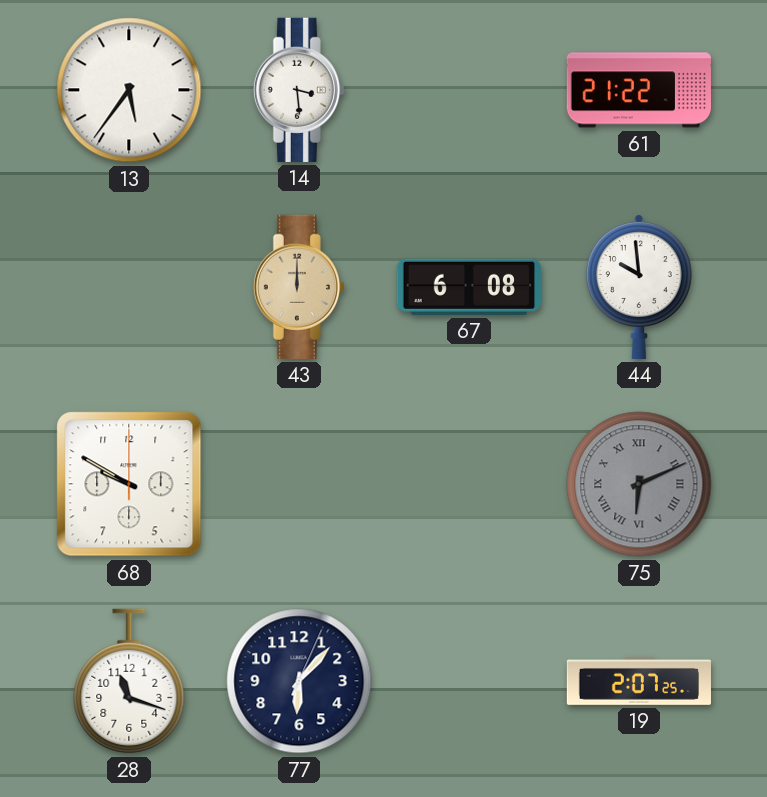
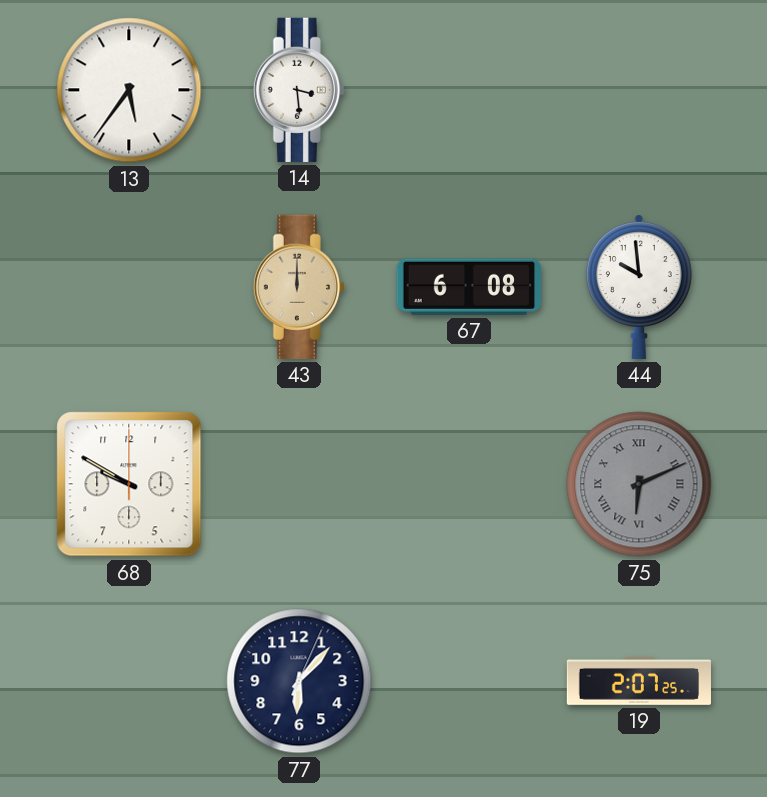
61: 21:22 -> none
28: 11:18 -> none
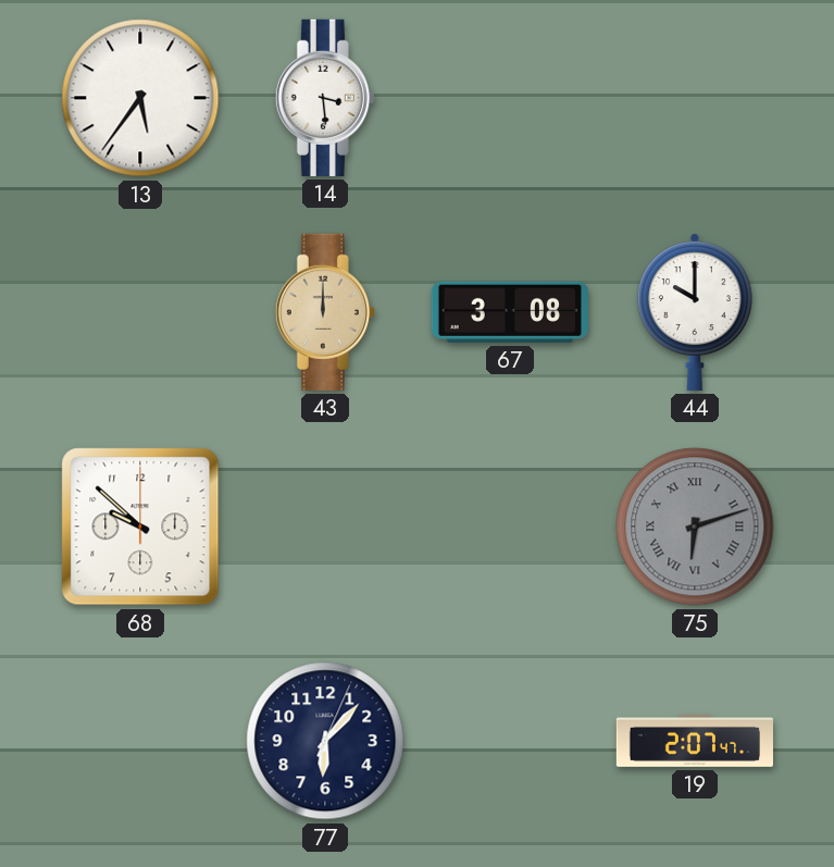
67: 6:08 -> 3:08
44: 9:59 -> 10:00
68: 9:50 -> 9:52
75: 6:11 -> 6:12
19: 2:07:25 -> 2:07:47
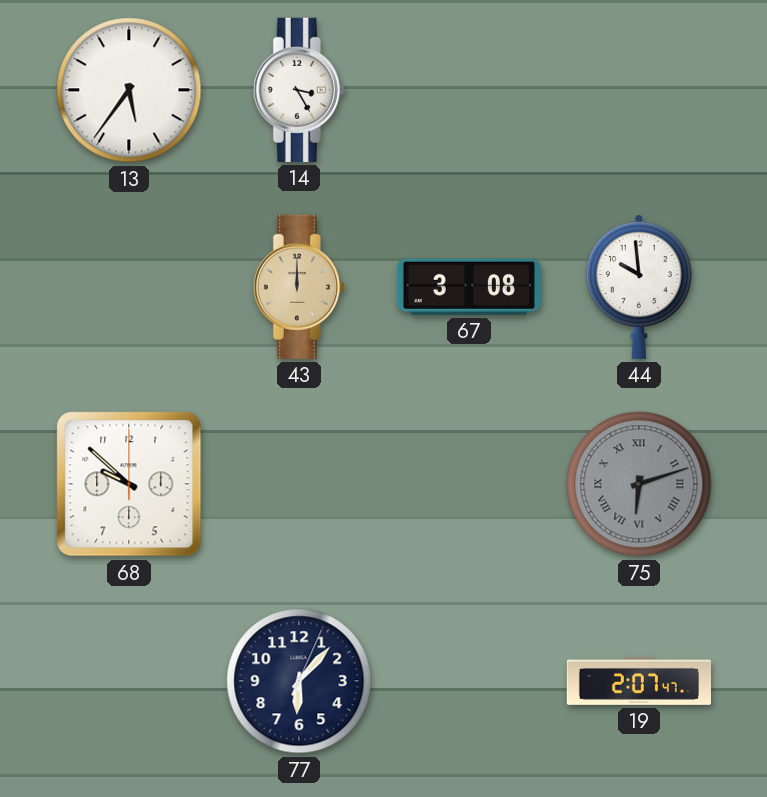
14: 3:29 -> 3:25
44: 10:00 -> 9:59
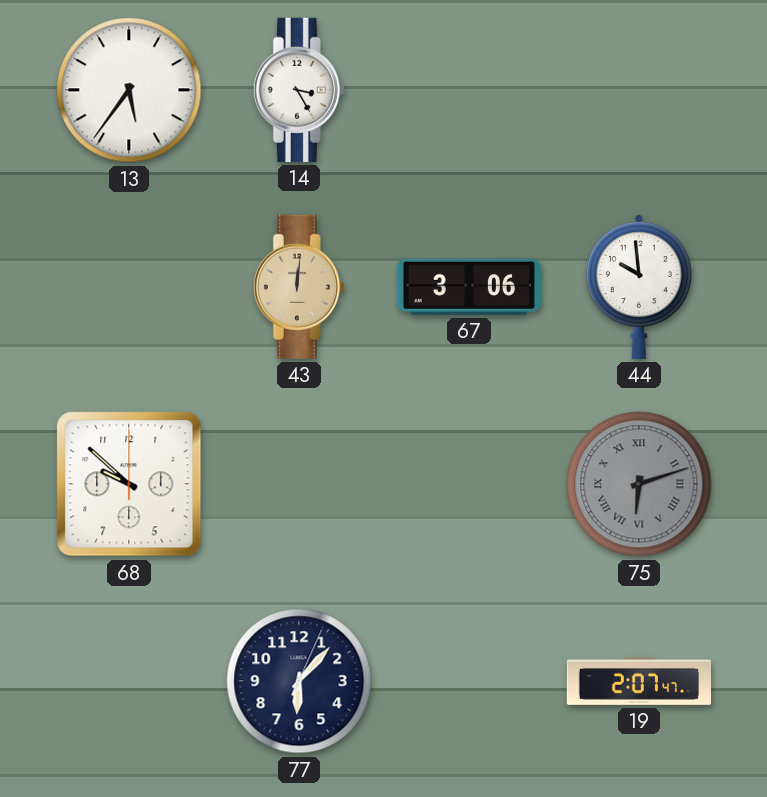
43: 12:00 -> 12:01
67: 3:08 -> 3:06
